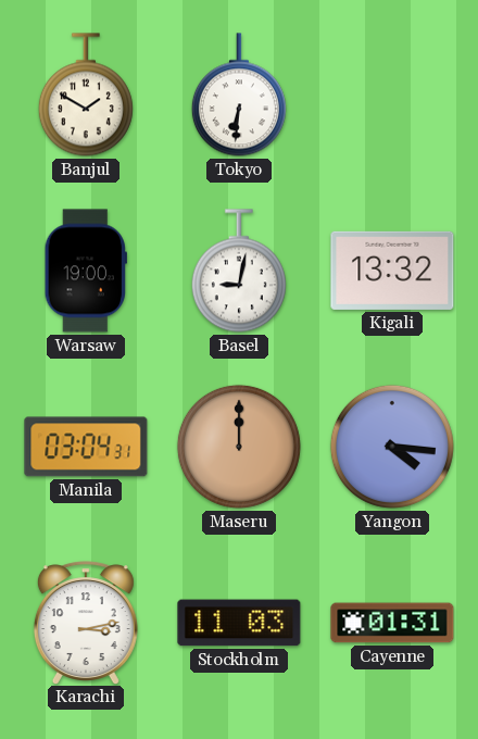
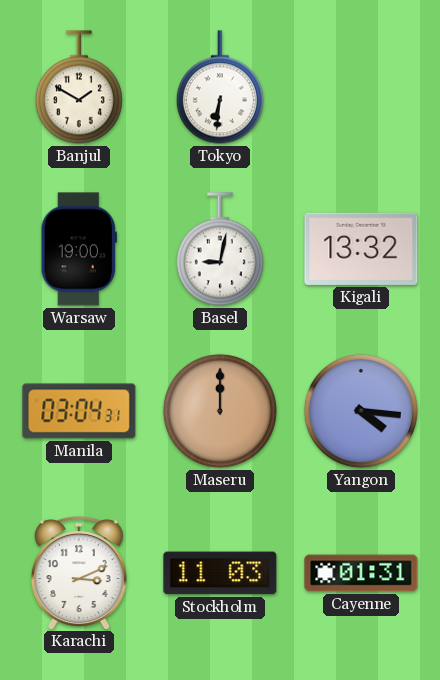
Karachi: 3:13 -> 3:11
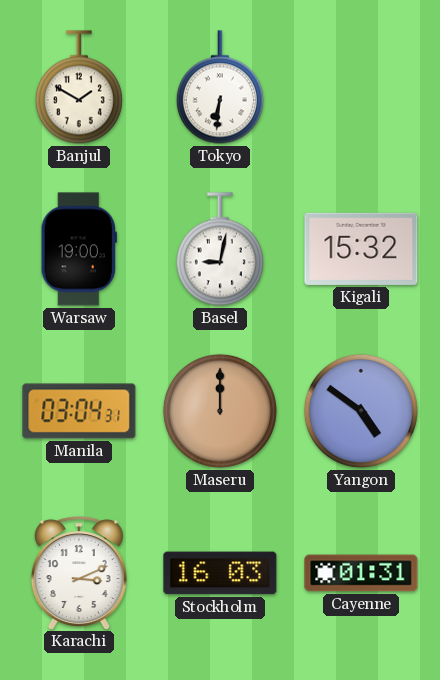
Kigali: 13:32 -> 15:32
Yangon: 4:16 -> 4:51
Stockholm: 11:03 -> 16:03
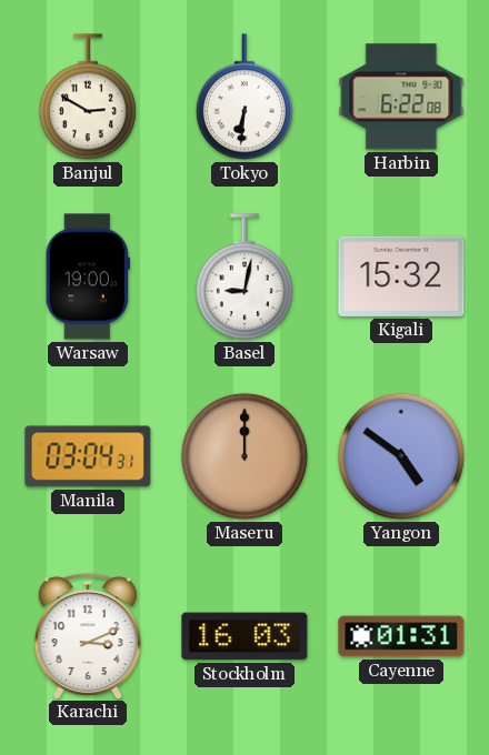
Banjul: 1:50 -> 2:50
Harbin: none -> 6:22
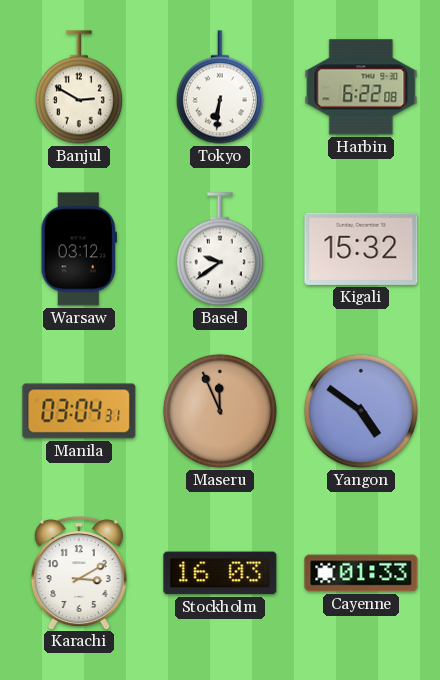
Warsaw: 19:00 -> 03:12
Basel: 9:02 -> 9:39
Maseru: 12:00 -> 11:56
Karachi: 3:11 -> 3:10
Cayenne: 01:31 -> 01:33
